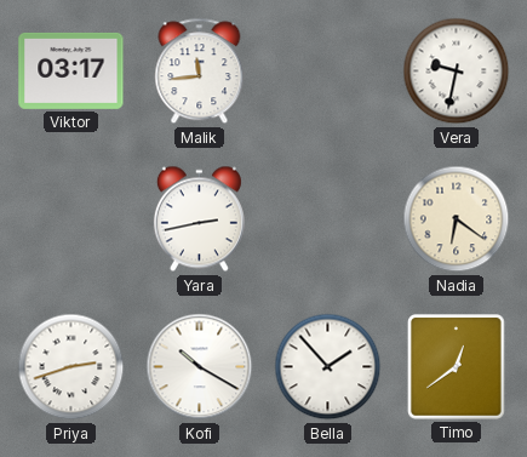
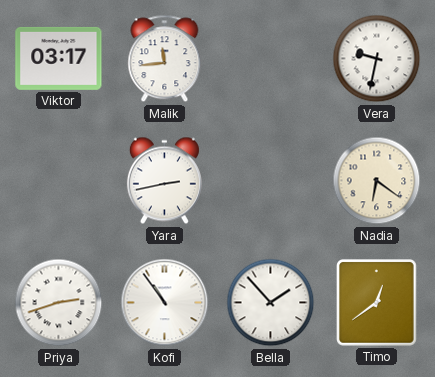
Kofi: 10:20 -> 10:54
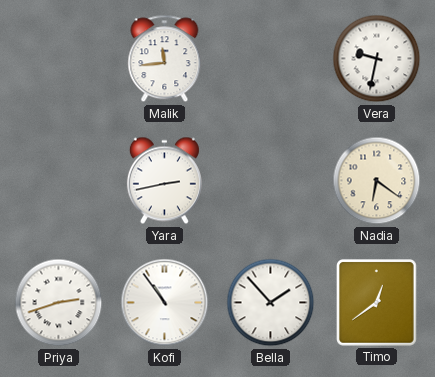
Viktor: 03:17 -> none
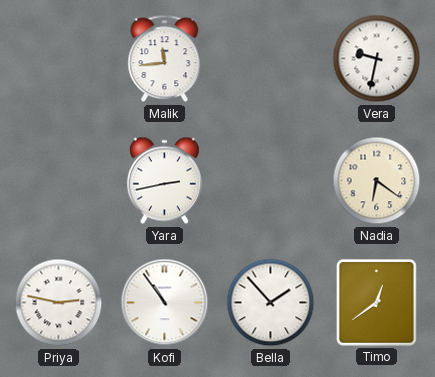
Priya: 2:42 -> 2:47
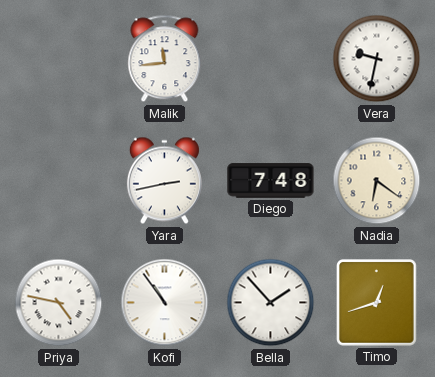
Diego: none -> 7:48
Priya: 2:47 -> 4:47
Timo: 12:39 -> 12:42
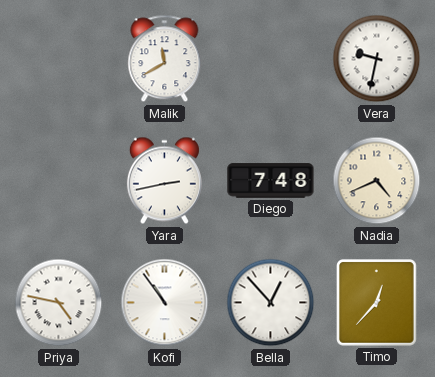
Malik: 11:44 -> 11:40
Nadia: 6:21 -> 4:41
Bella: 1:53 -> 12:53
Timo: 12:42 -> 12:37
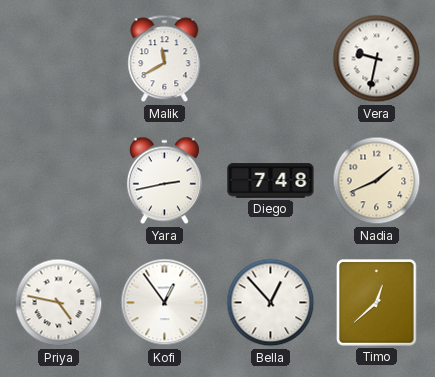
Nadia: 4:41 -> 1:41
Kofi: 10:54 -> 12:54
Timo: 12:37 -> 12:38
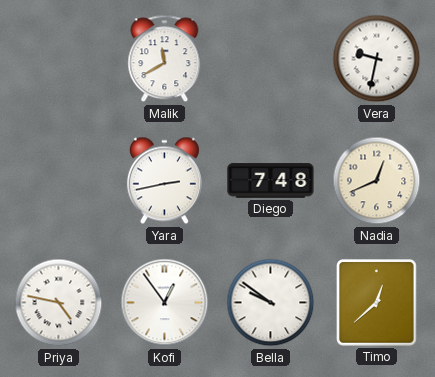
Nadia: 1:41 -> 12:41
Bella: 12:53 -> 9:51
